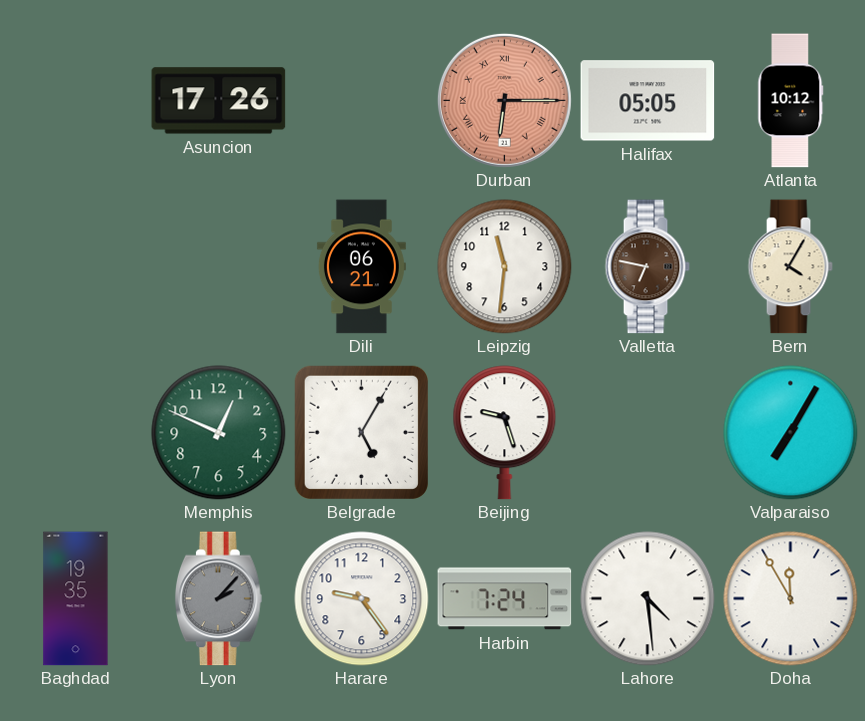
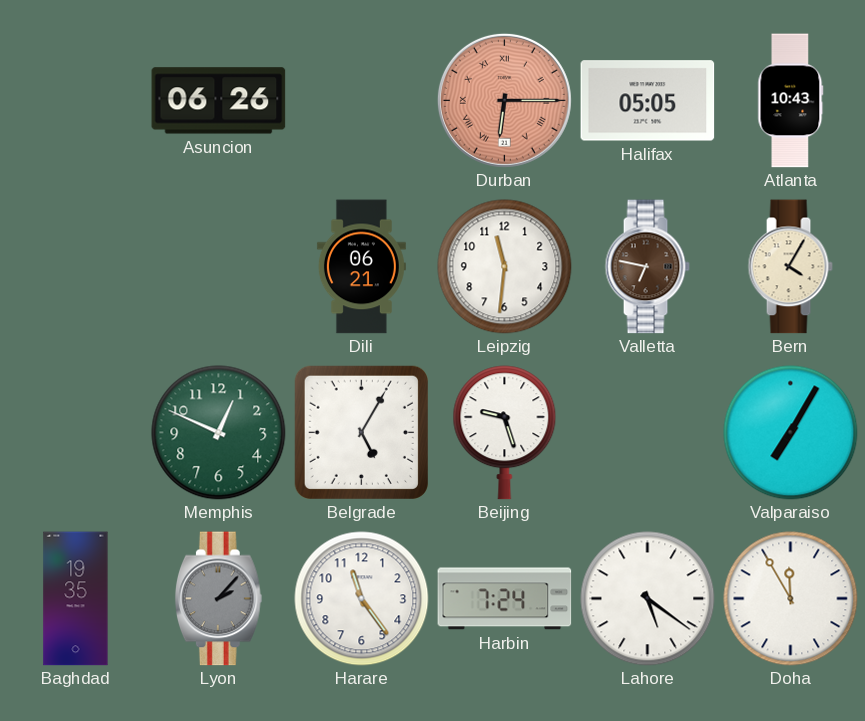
Asuncion: 17:26 -> 06:26
Atlanta: 10:12 -> 10:43
Harare: 9:24 -> 11:24
Lahore: 4:29 -> 5:21
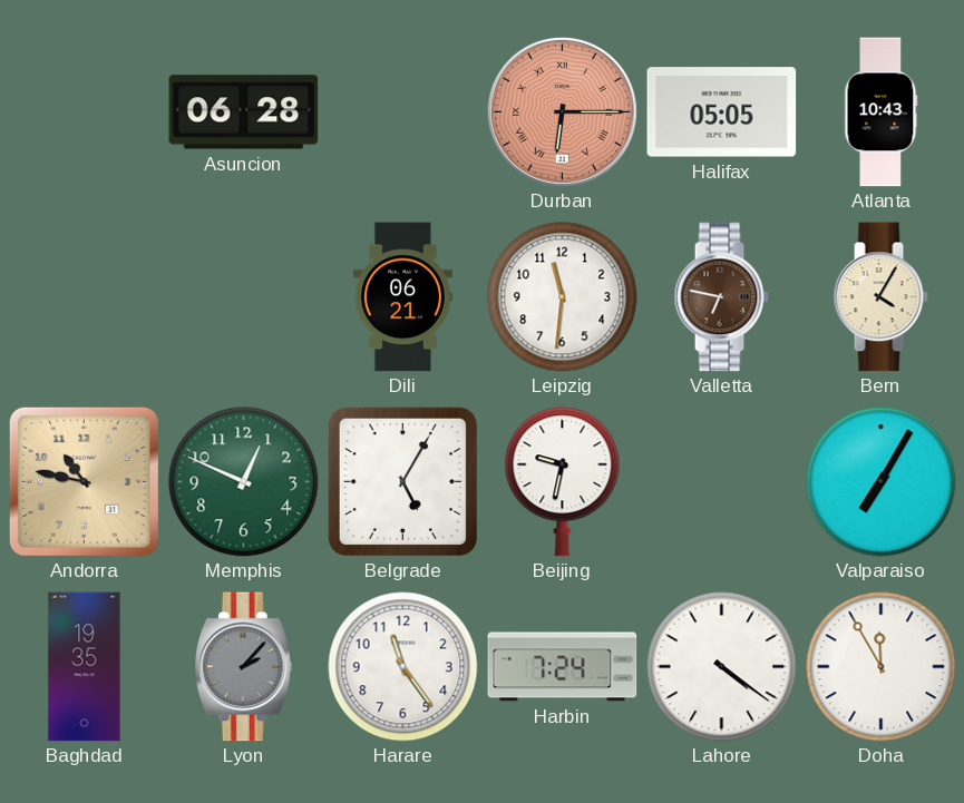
Asuncion: 06:26 -> 06:28
Andorra: none -> 10:47
Beijing: 9:27 -> 9:32
Lahore: 5:21 -> 4:21
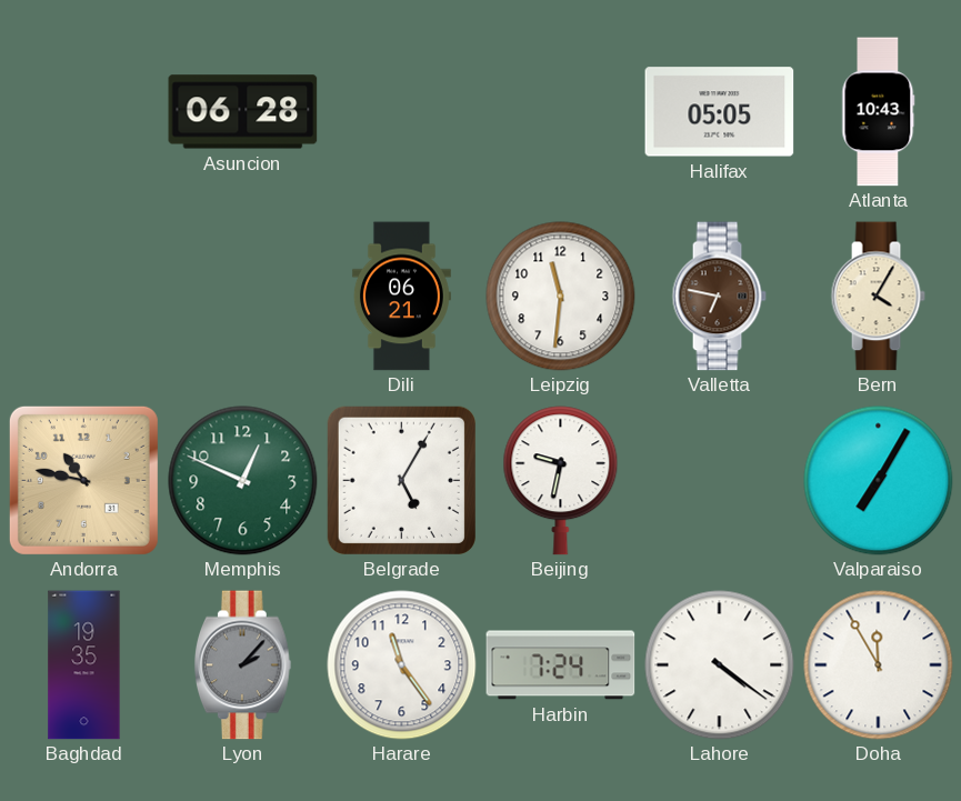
Durban: 6:15 -> none
